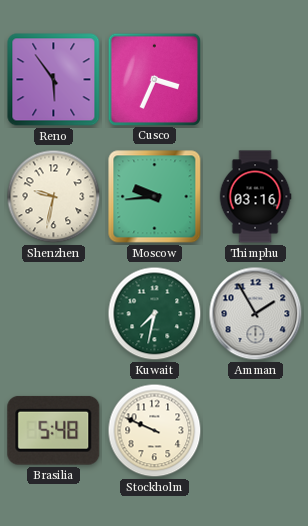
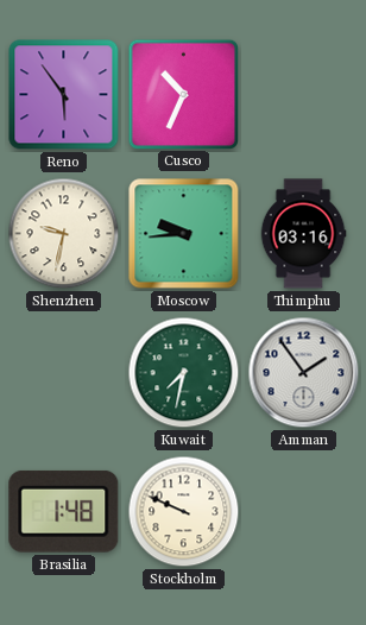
Cusco: 3:34 -> 10:34
Amman: 1:55 -> 1:54
Brasilia: 5:48 -> 1:48
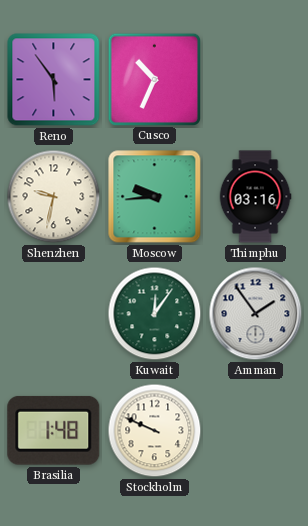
Kuwait: 7:32 -> 12:06
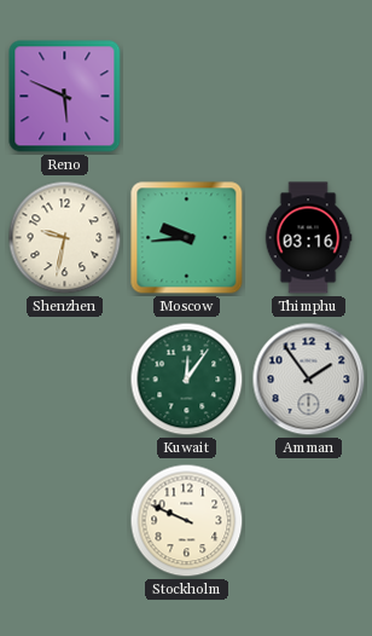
Reno: 5:54 -> 5:49
Cusco: 10:34 -> none
Brasilia: 1:48 -> none
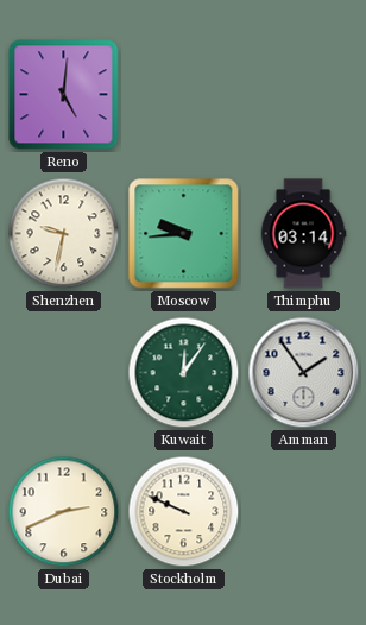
Reno: 5:49 -> 5:01
Thimphu: 03:16 -> 03:14
Dubai: none -> 2:41
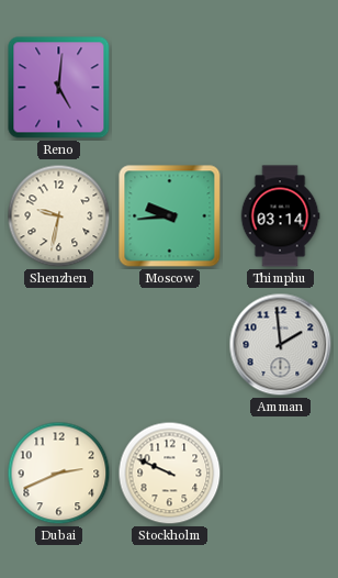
Kuwait: 12:06 -> none
Amman: 1:54 -> 1:59
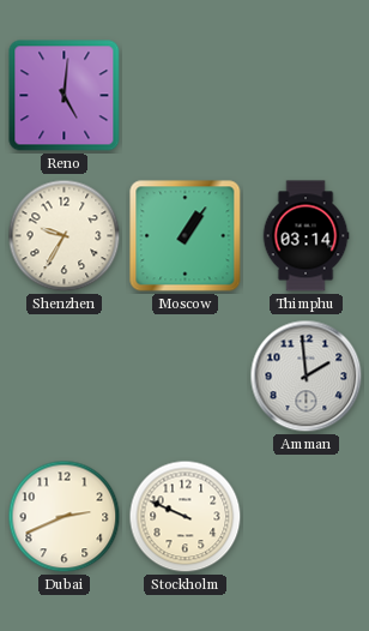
Shenzhen: 9:32 -> 9:35
Moscow: 9:44 -> 1:06
